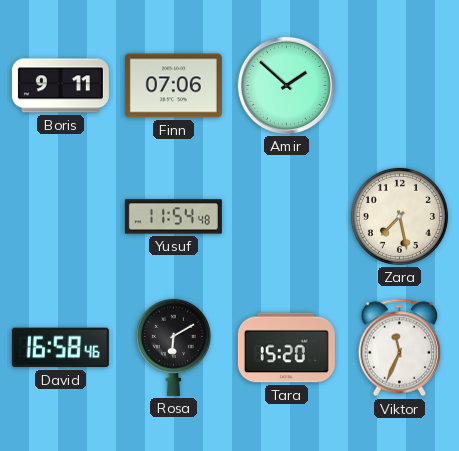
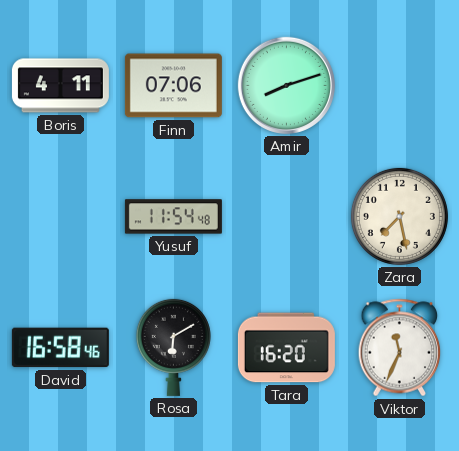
Boris: 9:11 -> 4:11
Amir: 1:52 -> 8:12
Tara: 15:20 -> 16:20
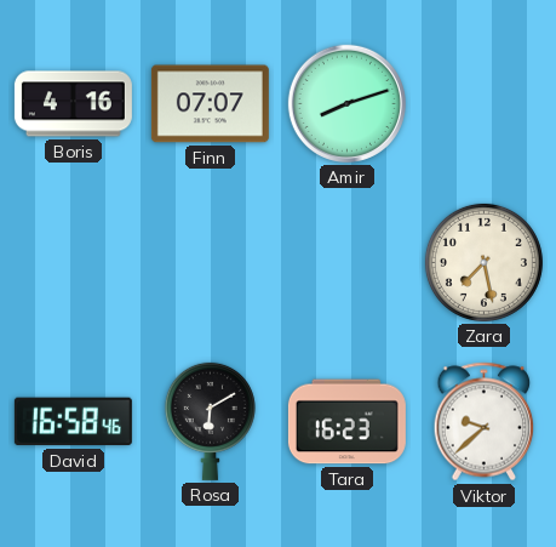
Boris: 4:11 -> 4:16
Finn: 07:06 -> 07:07
Yusuf: 11:54 -> none
Tara: 16:20 -> 16:23
Viktor: 11:34 -> 9:38
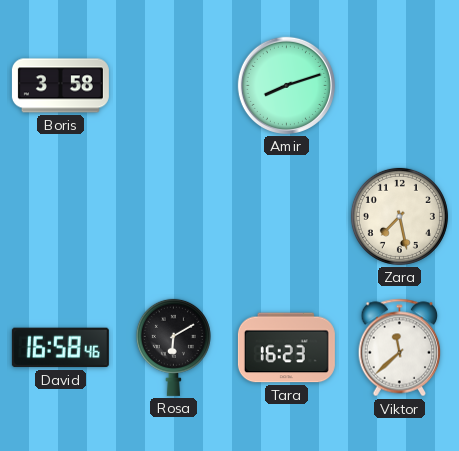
Boris: 4:16 -> 3:58
Finn: 07:07 -> none
Viktor: 9:38 -> 11:38
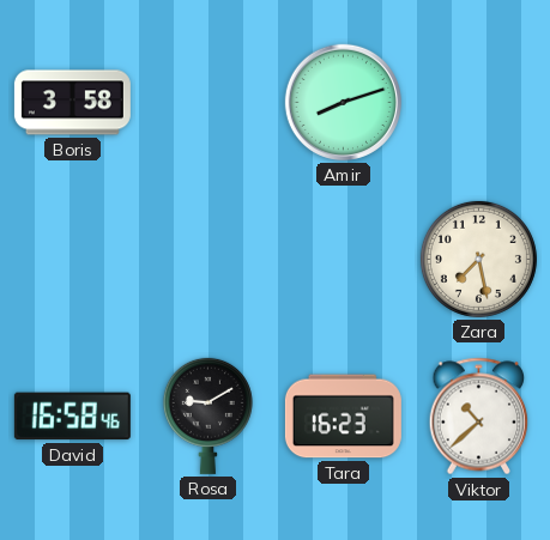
Rosa: 6:10 -> 9:10
Viktor: 11:38 -> 10:38
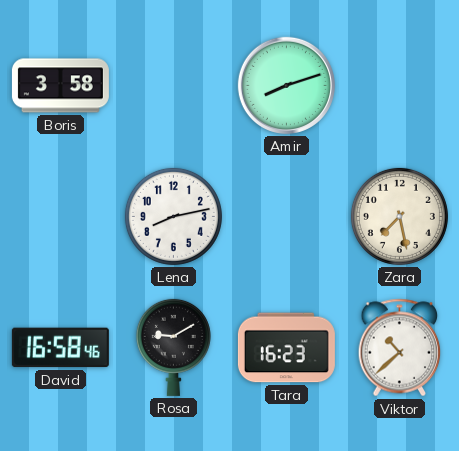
Lena: none -> 8:13
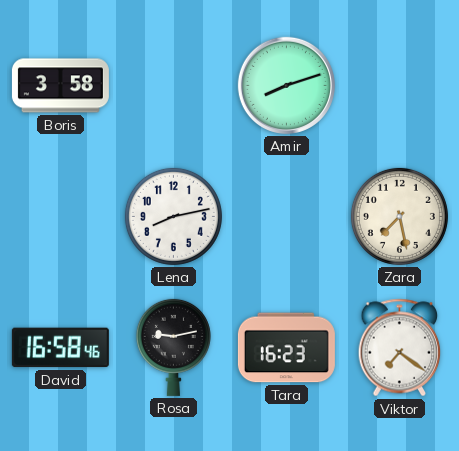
Rosa: 9:10 -> 9:13
Viktor: 10:38 -> 7:21
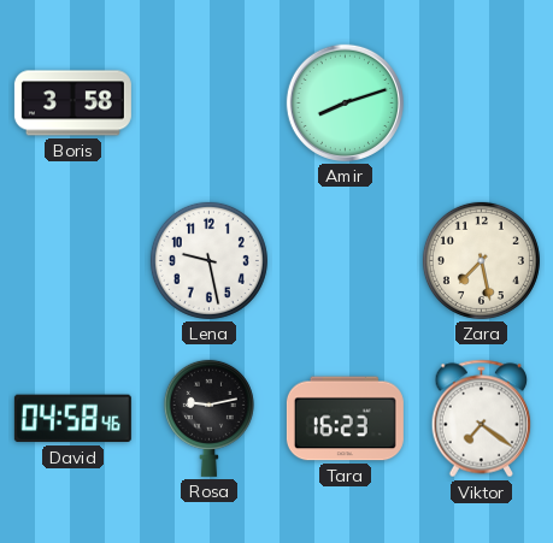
Lena: 8:13 -> 9:28
David: 16:58 -> 04:58
